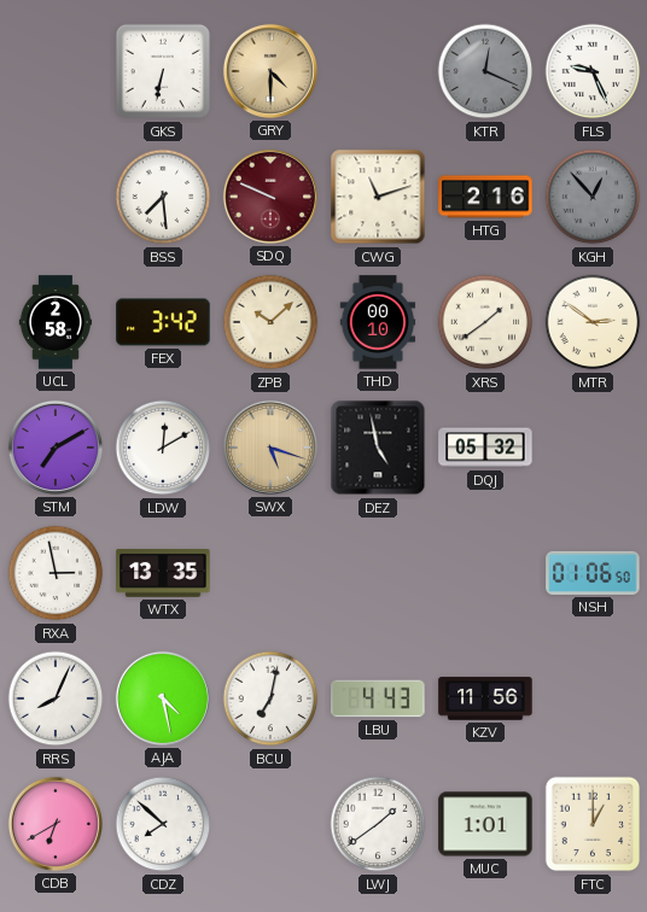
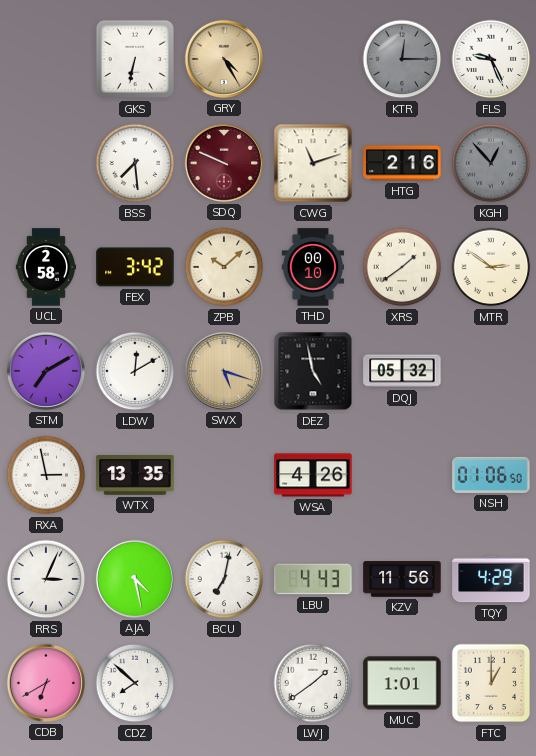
GRY: 4:30 -> 4:25
KTR: 12:19 -> 12:15
WSA: none -> 4:26
RRS: 8:04 -> 3:04
TQY: none -> 4:29
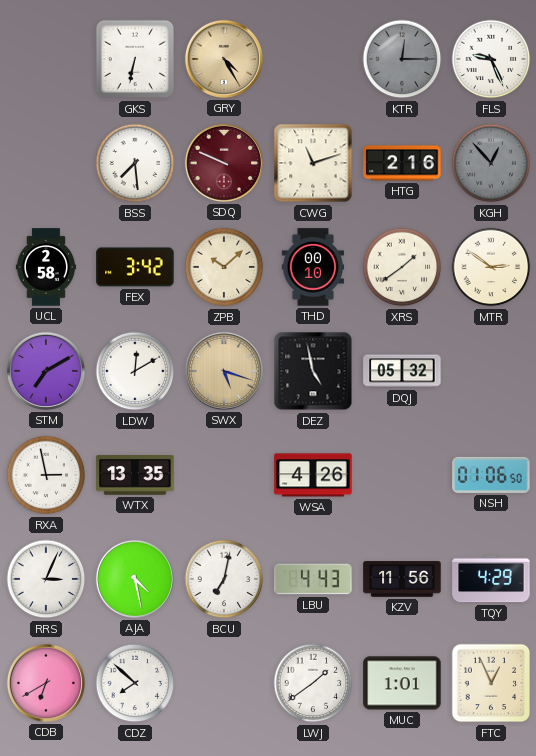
FTC: 1:00 -> 12:56
